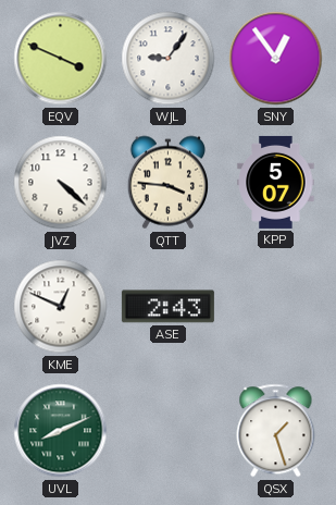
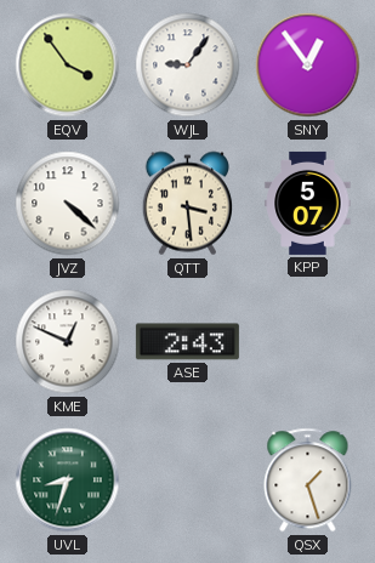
EQV: 3:49 -> 3:54
QTT: 3:46 -> 3:29
UVL: 8:11 -> 8:33
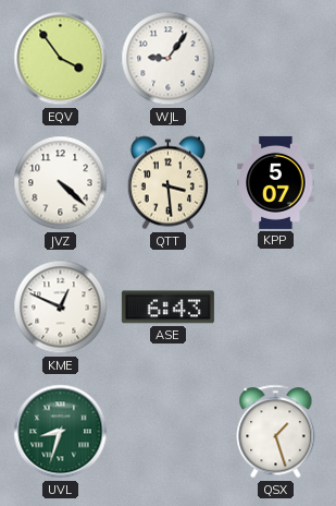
SNY: 12:54 -> none
ASE: 2:43 -> 6:43
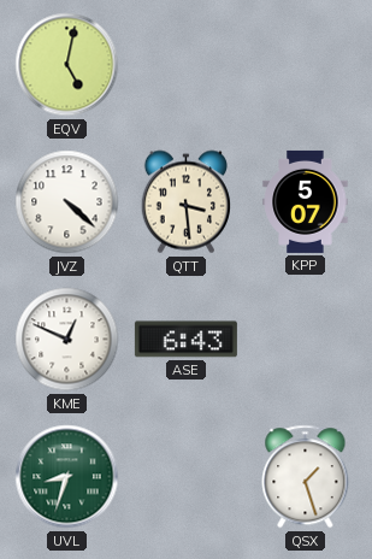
EQV: 3:54 -> 5:02
WJL: 9:06 -> none
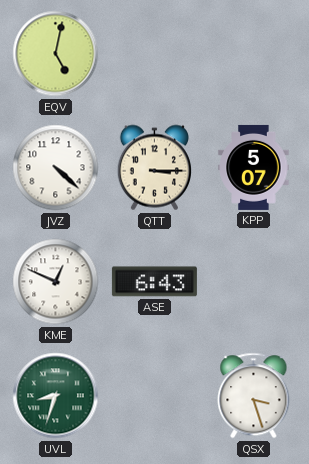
QTT: 3:29 -> 3:15
QSX: 1:27 -> 3:27
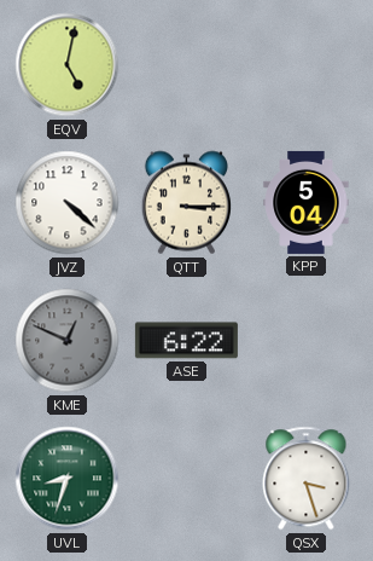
KPP: 5:07 -> 5:04
KME dial: white -> grey
ASE: 6:43 -> 6:22
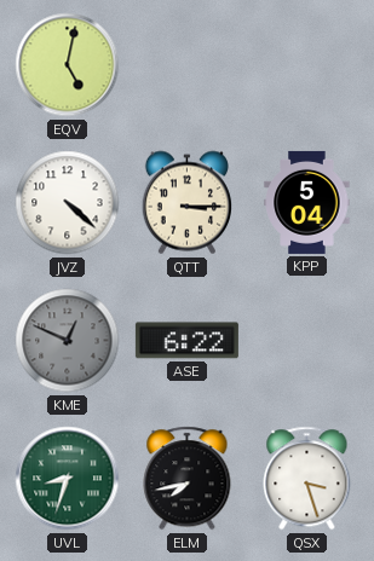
ELM: none -> 7:43
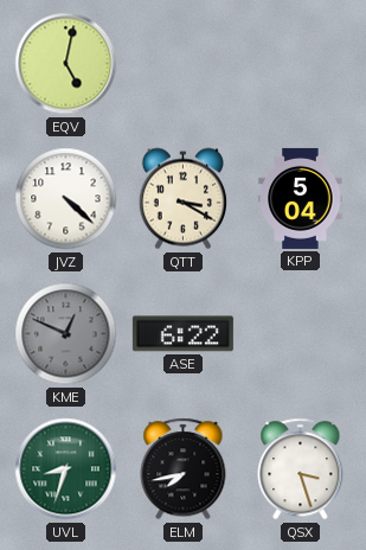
QTT: 3:15 -> 3:20
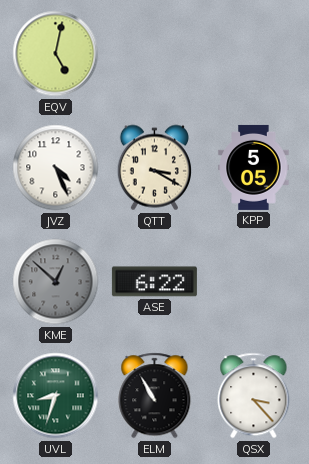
JVZ: 4:22 -> 4:26
KPP: 5:04 -> 5:05
KME: 12:49 -> 12:52
ELM: 7:43 -> 10:55
QSX: 3:27 -> 3:23
